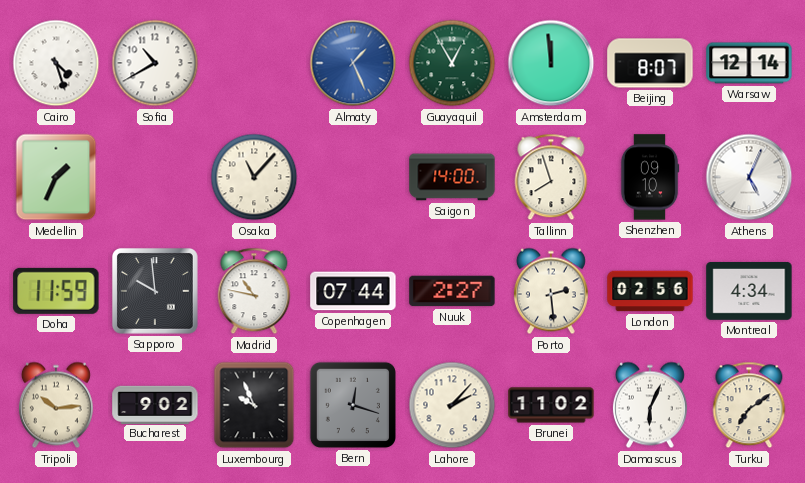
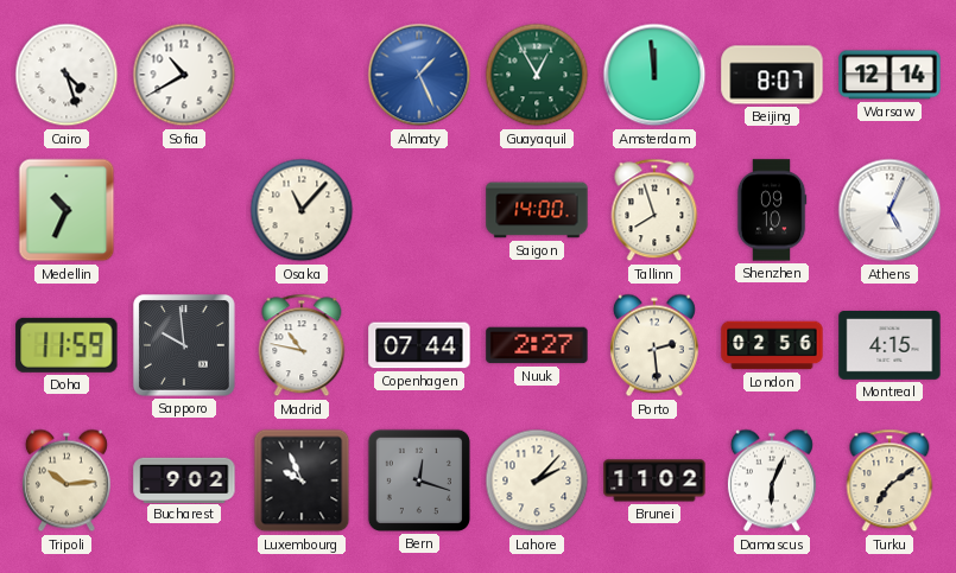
Medellin: 1:34 -> 10:34
Montreal: 4:34 -> 4:15
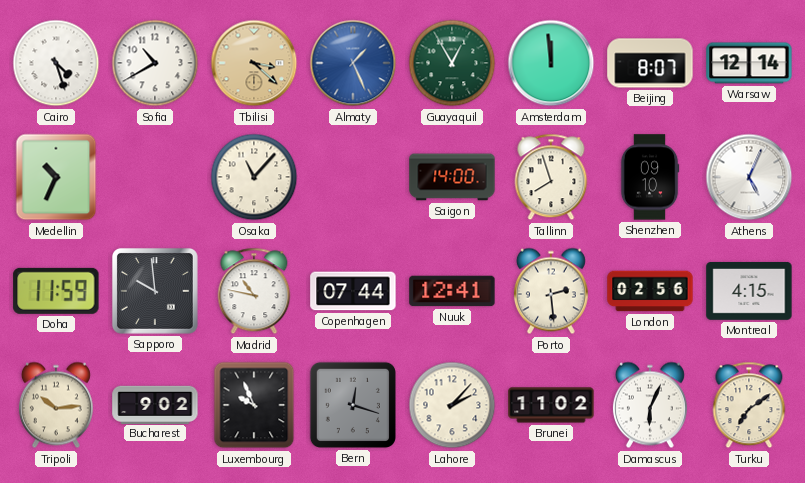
Tbilisi: none -> 3:22
Nuuk: 2:27 -> 12:41
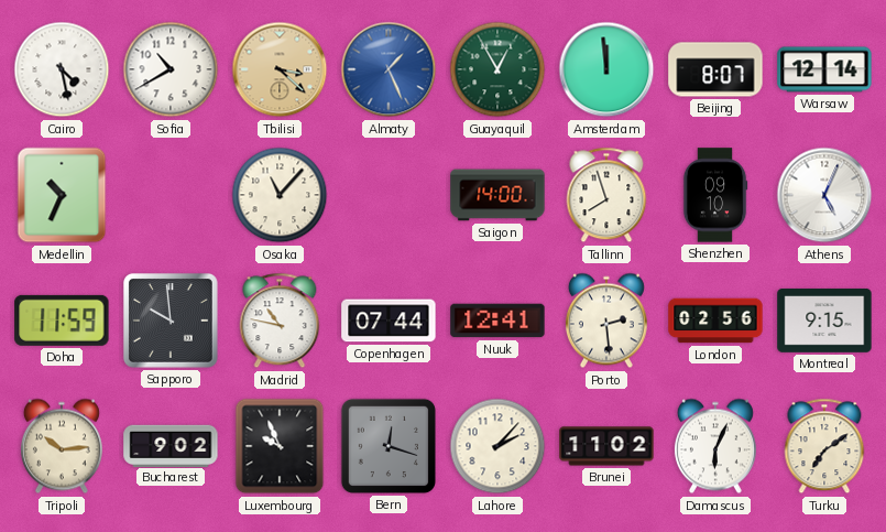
Cairo: 4:27 -> 4:28
Montreal: 4:15 -> 9:15
